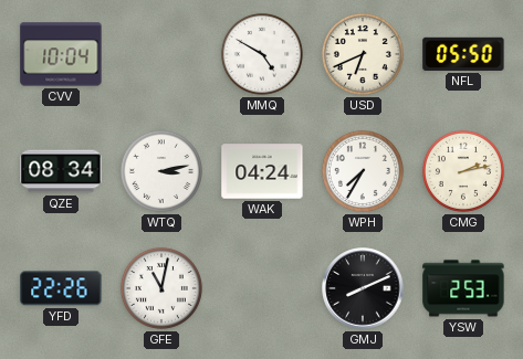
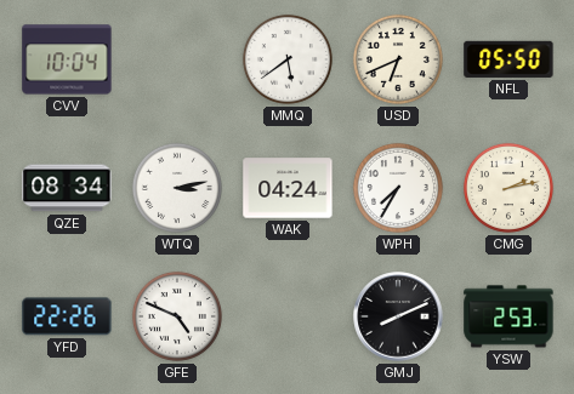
MMQ: 4:50 -> 5:39
GFE: 11:02 -> 4:49
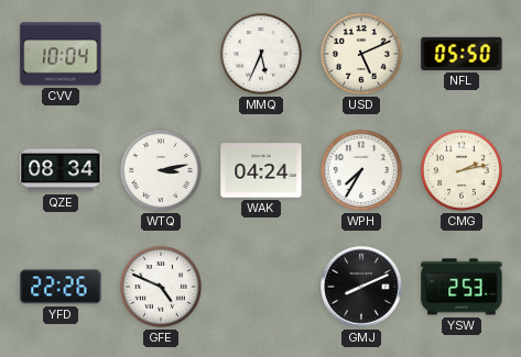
MMQ: 5:39 -> 5:34
USD: 6:41 -> 5:11
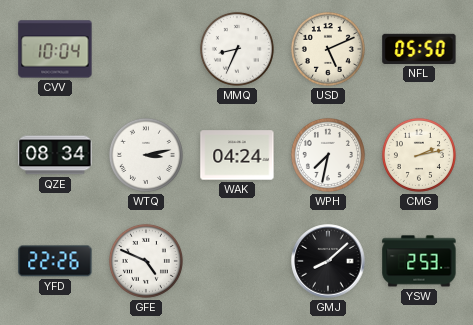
MMQ: 5:34 -> 8:34
WPH: 7:35 -> 7:32
GMJ: 8:11 -> 8:08
